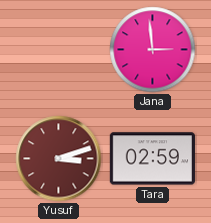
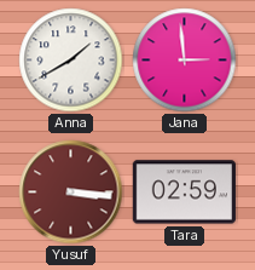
Anna: none -> 1:40
Yusuf: 3:12 -> 3:16
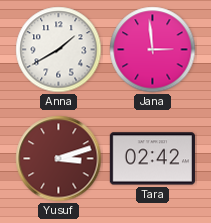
Yusuf: 3:16 -> 3:12
Tara: 02:59 -> 02:42
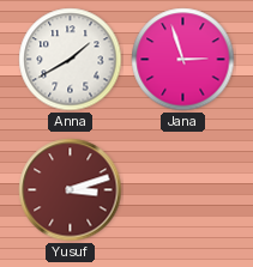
Jana: 2:59 -> 2:57
Tara: 02:42 -> none
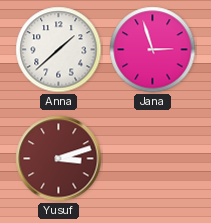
Anna: 1:40 -> 1:38
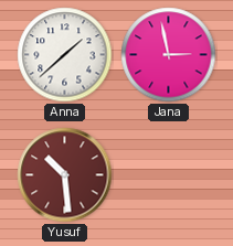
Jana: 2:57 -> 2:58
Yusuf: 3:12 -> 10:29
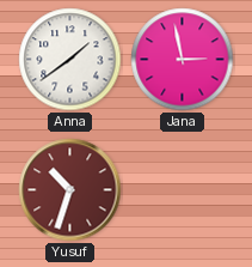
Anna: 1:38 -> 1:39
Yusuf: 10:29 -> 10:33
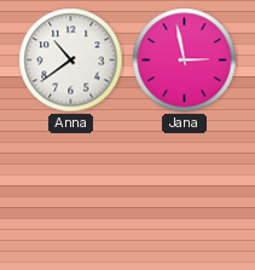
Anna: 1:39 -> 10:39
Yusuf: 10:33 -> none
